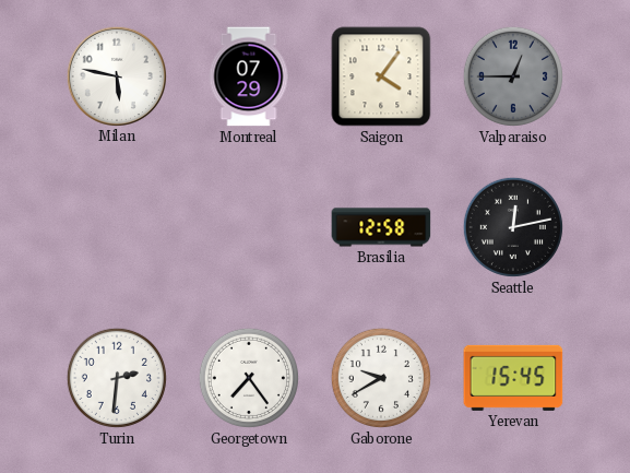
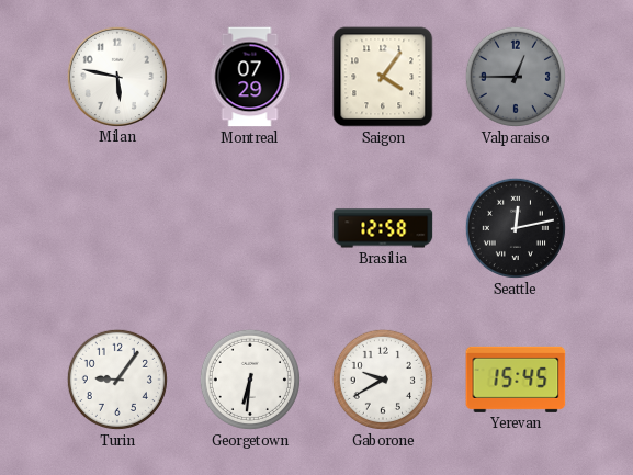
Turin: 2:31 -> 9:06
Georgetown: 7:24 -> 6:31
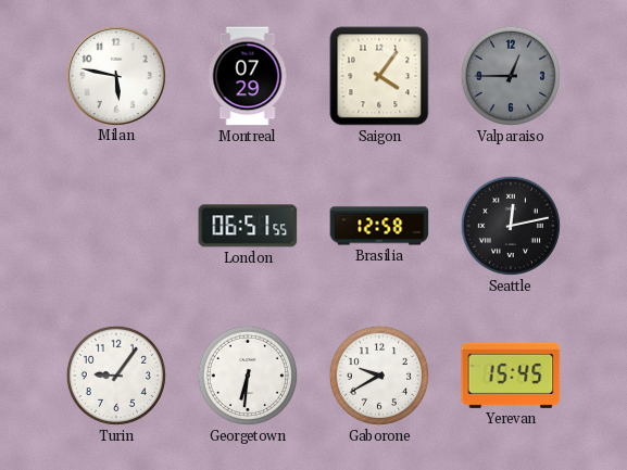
London: none -> 06:51
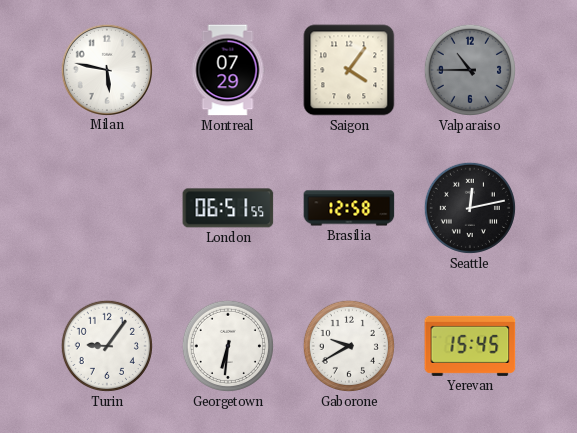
Valparaiso: 12:45 -> 10:45
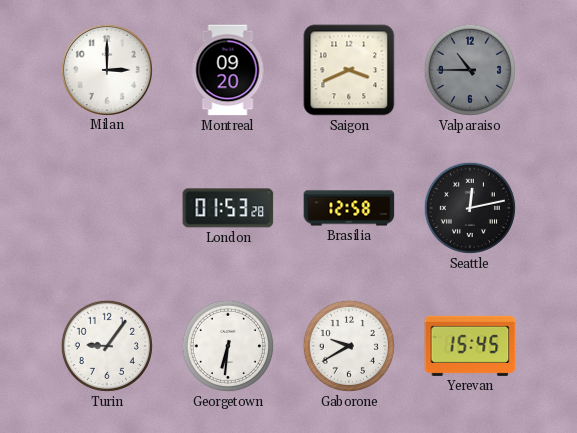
Milan: 5:47 -> 3:00
Montreal: 07:29 -> 09:20
Saigon: 4:06 -> 3:41
London: 06:51 -> 01:53
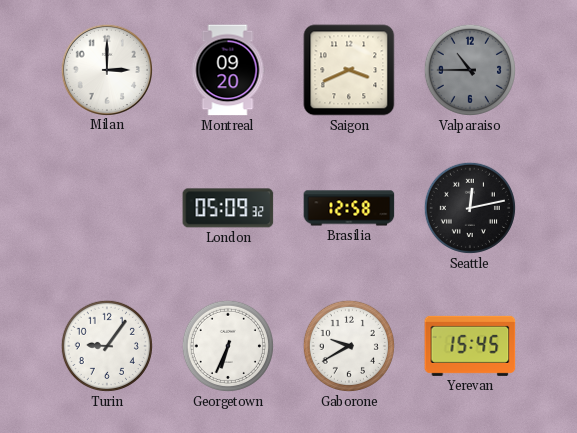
London: 01:53 -> 05:09
Georgetown: 6:31 -> 6:34
